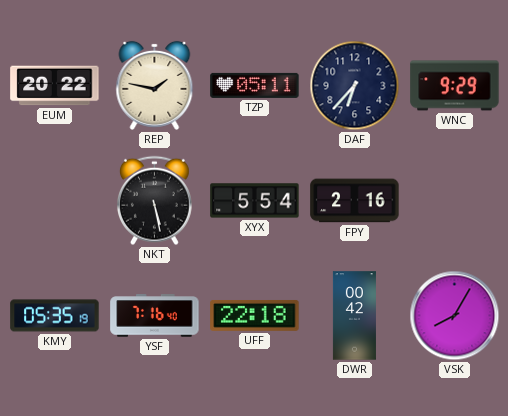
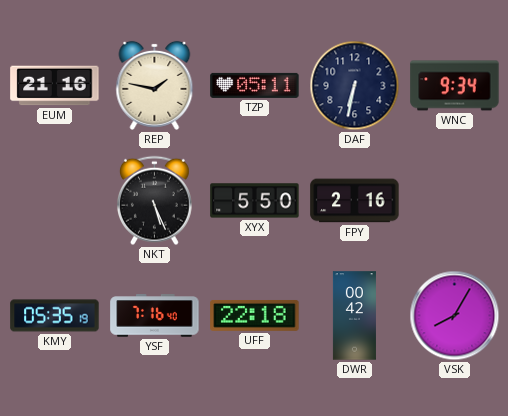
EUM: 20:22 -> 21:16
DAF: 6:37 -> 6:32
WNC: 9:29 -> 9:34
NKT: 5:28 -> 5:26
XYX: 5:54 -> 5:50
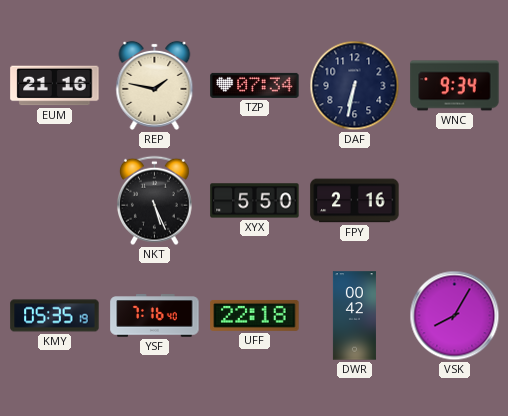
TZP: 05:11 -> 07:34
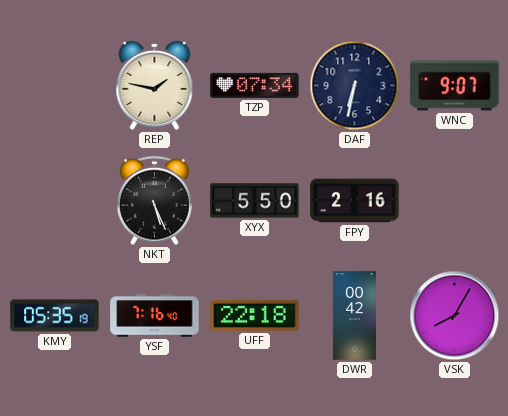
EUM: 21:16 -> none
WNC: 9:34 -> 9:07
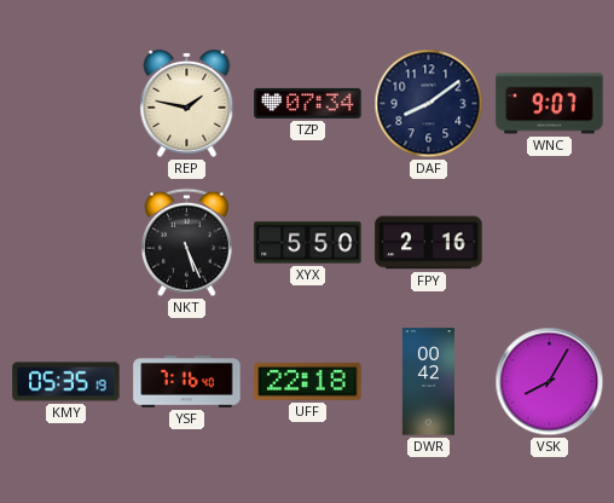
DAF: 6:32 -> 8:09
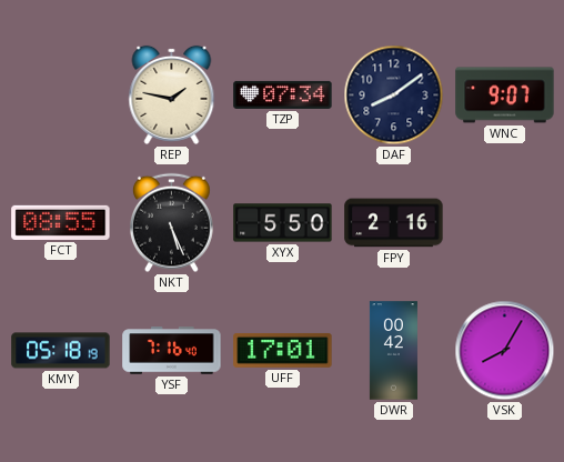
FCT: none -> 08:55
KMY: 05:35 -> 05:18
UFF: 22:18 -> 17:01
